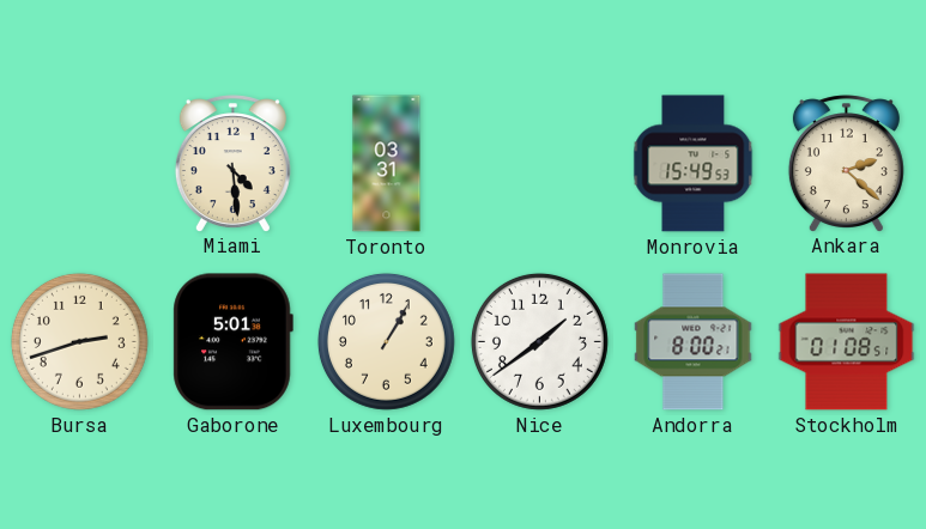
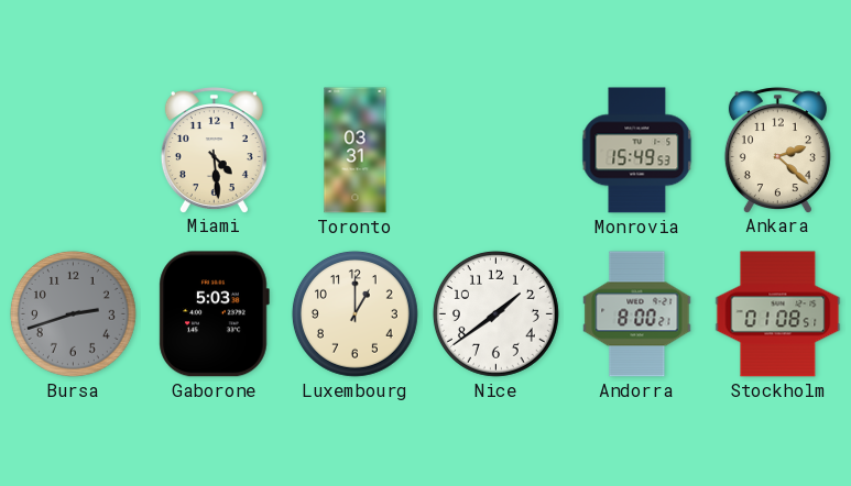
Bursa dial: cream -> grey
Gaborone: 5:01 -> 5:03
Luxembourg: 1:05 -> 1:00
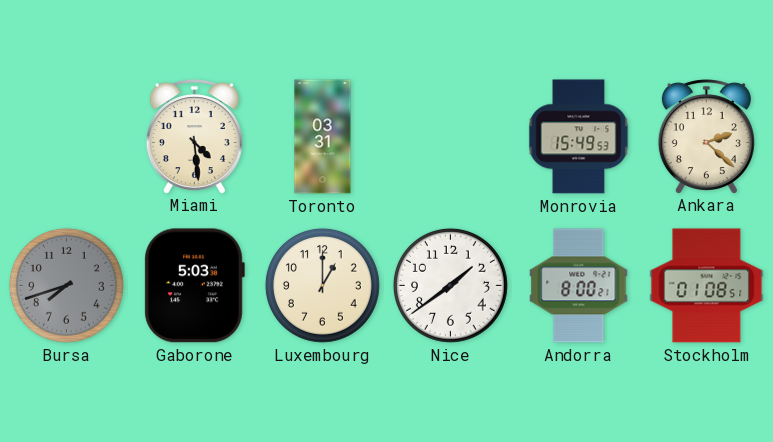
Bursa: 2:42 -> 7:42
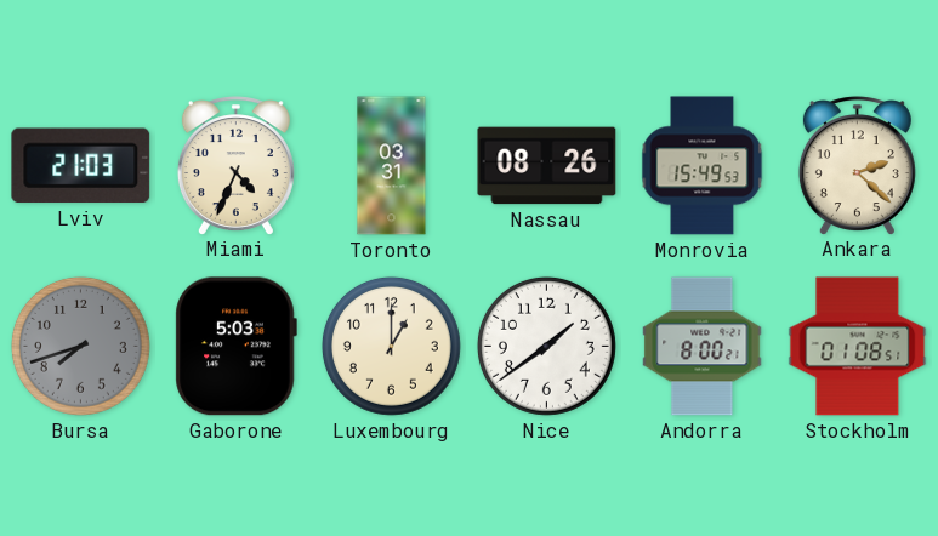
Lviv: none -> 21:03
Miami: 4:29 -> 4:34
Nassau: none -> 08:26
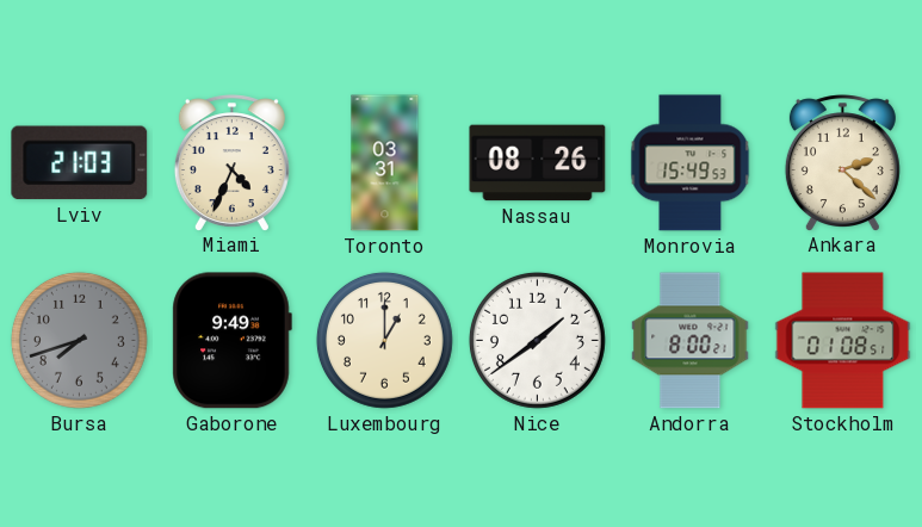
Gaborone: 5:03 -> 9:49
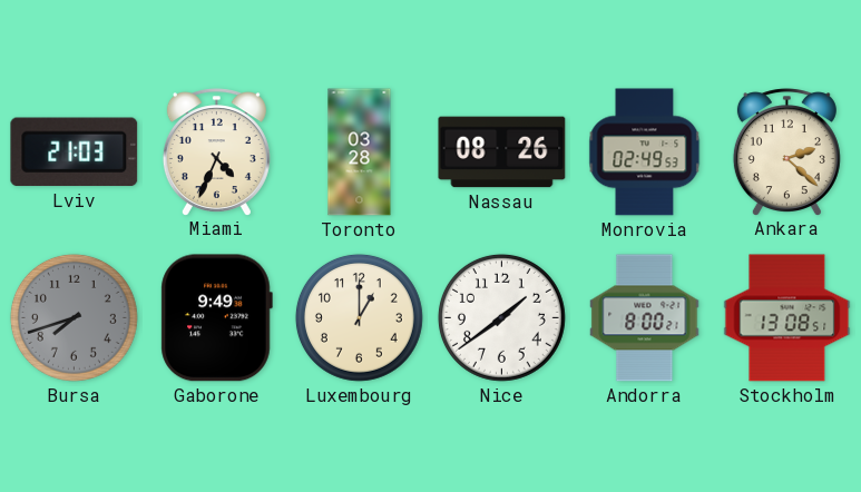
Toronto: 03:31 -> 03:28
Monrovia: 15:49 -> 02:49
Stockholm: 01:08 -> 13:08
